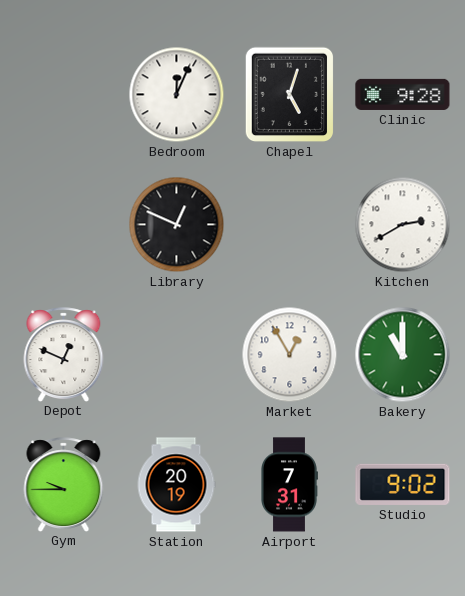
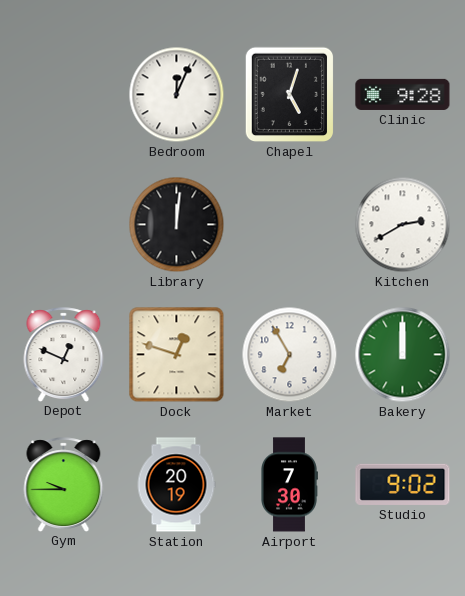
Library: 12:49 -> 12:01
Dock: none -> 12:48
Market: 12:55 -> 6:55
Bakery: 11:00 -> 12:00
Airport: 7:31 -> 7:30
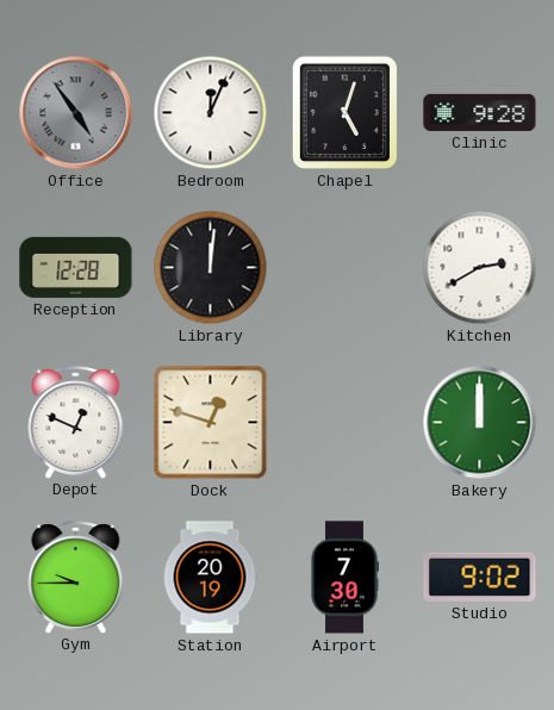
Office: none -> 4:54
Reception: none -> 12:28
Market: 6:55 -> none
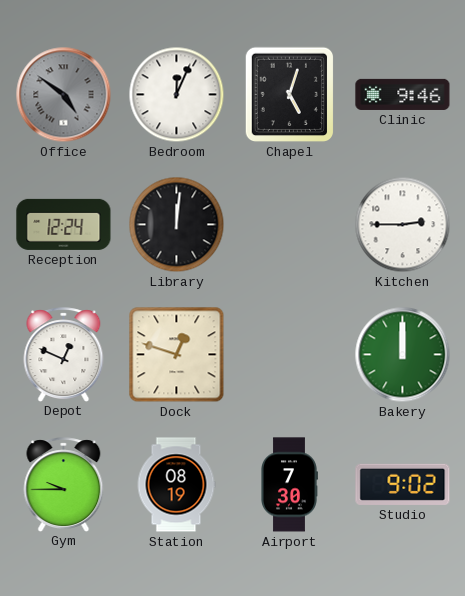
Office: 4:54 -> 4:51
Clinic: 9:28 -> 9:46
Reception: 12:28 -> 12:24
Kitchen: 2:40 -> 2:45
Station: 20:19 -> 08:19
